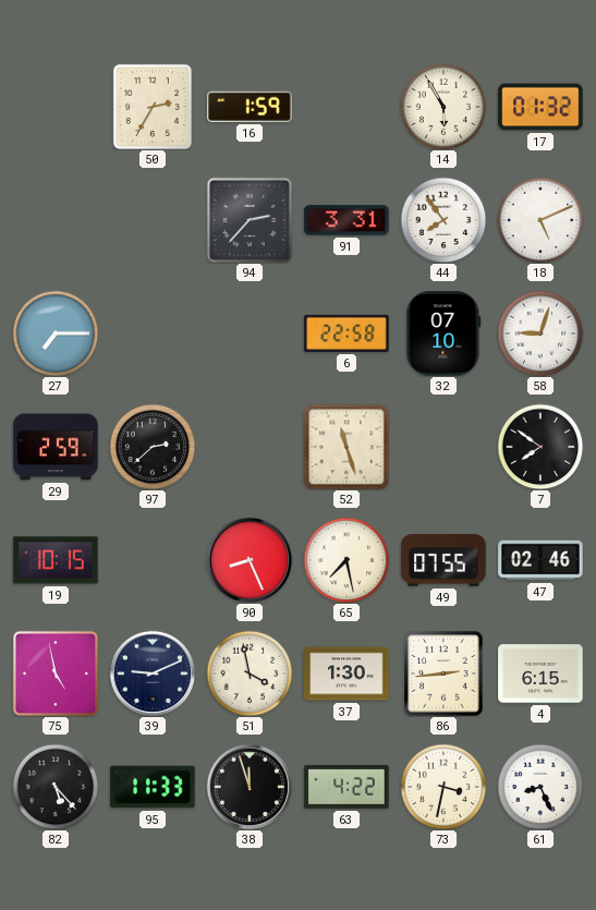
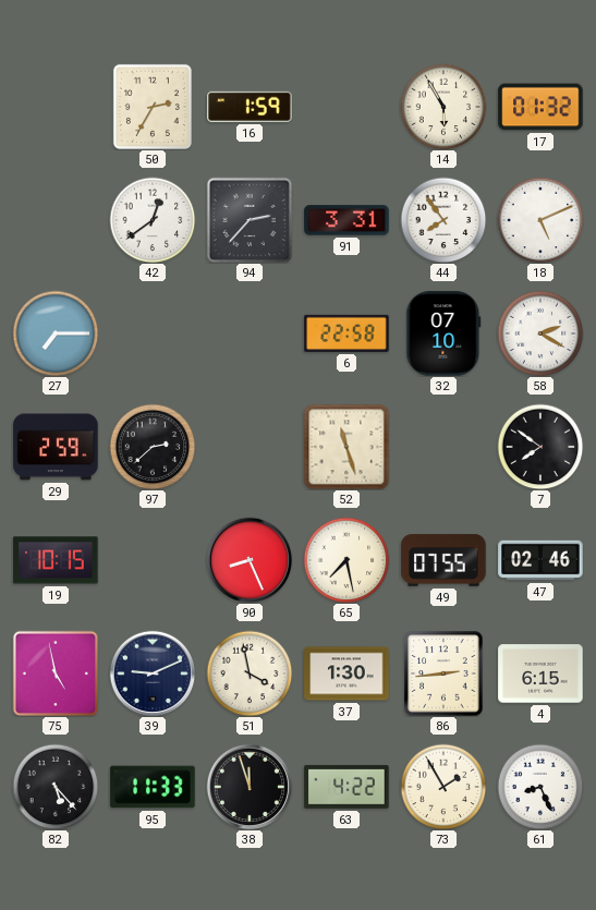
42: none -> 12:39
58: 9:03 -> 2:20
73: 3:32 -> 1:55
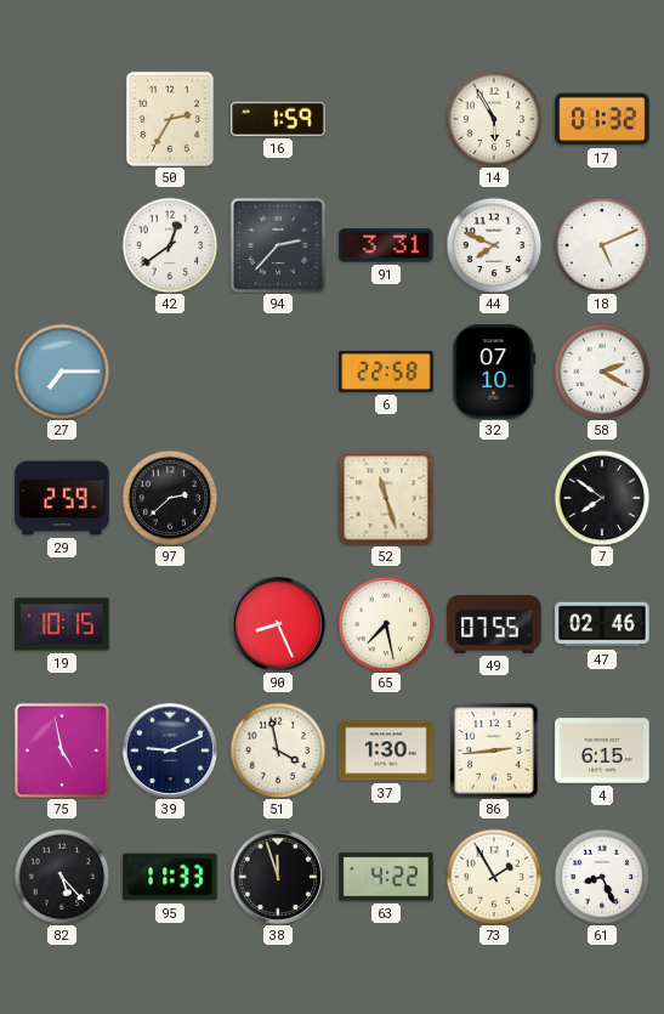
44: 7:54 -> 7:49
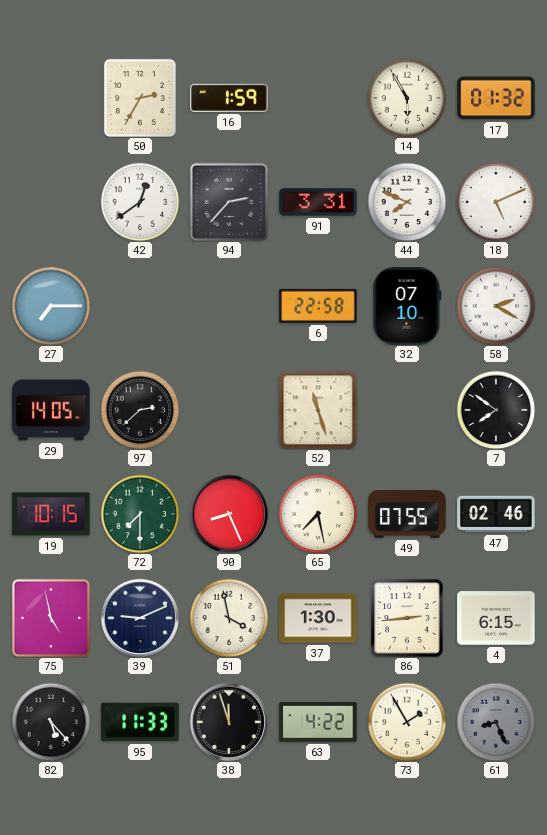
29: 2:59 -> 14:05
72: none -> 7:30
61 dial: white -> grey
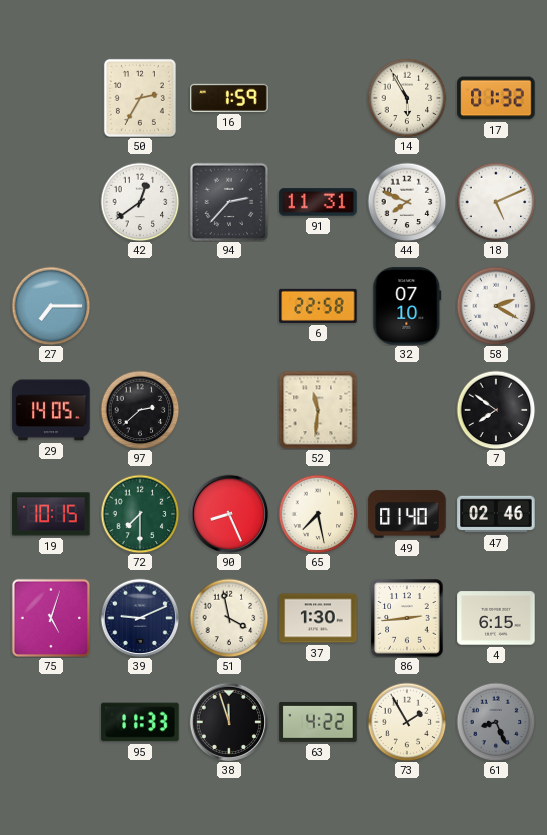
91: 3:31 -> 11:31
52: 11:27 -> 11:31
49: 07:55 -> 01:40
75: 4:58 -> 5:03
82: 5:23 -> none
